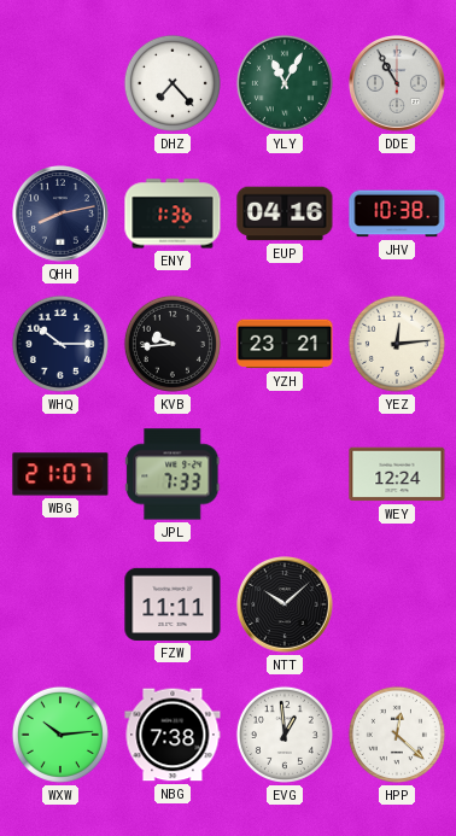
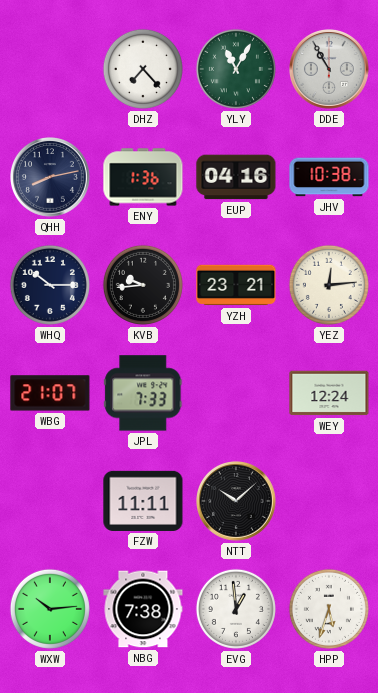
HPP: 12:22 -> 5:33
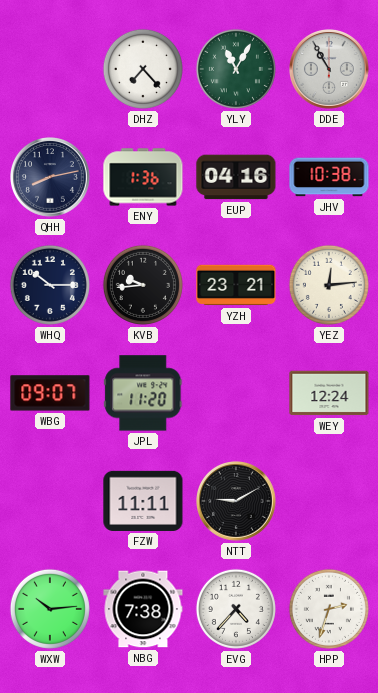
WBG: 21:07 -> 09:07
JPL: 7:33 -> 11:20
NTT: 10:08 -> 9:10
EVG: 12:59 -> 4:37
HPP: 5:33 -> 2:33
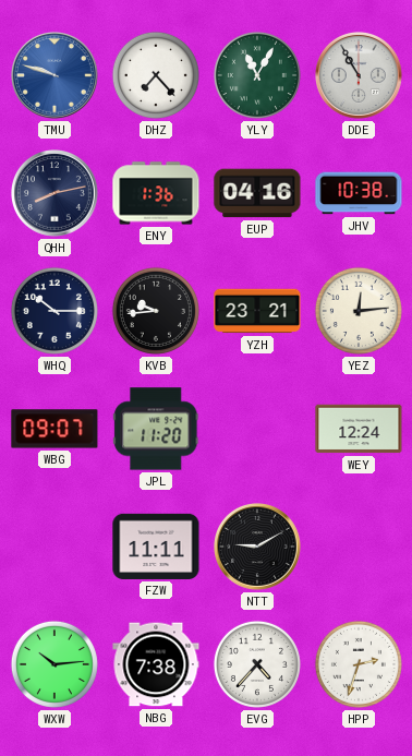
TMU: none -> 9:48
